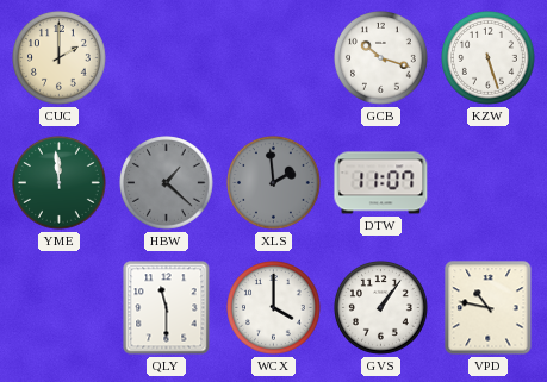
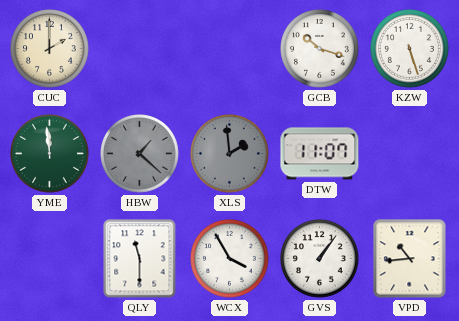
WCX: 4:00 -> 3:55
VPD: 10:47 -> 10:44
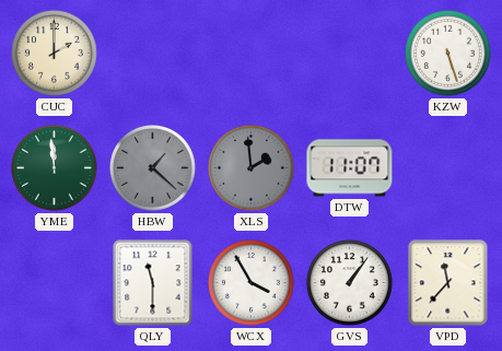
GCB: 10:18 -> none
VPD: 10:44 -> 11:37
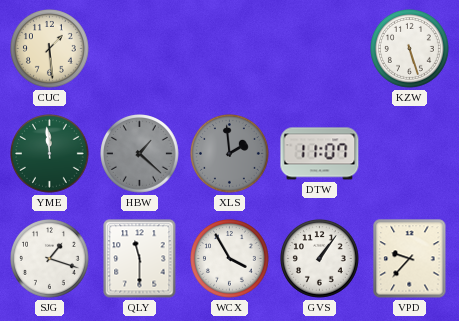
CUC: 2:00 -> 1:29
SJG: none -> 1:18
VPD: 11:37 -> 9:37
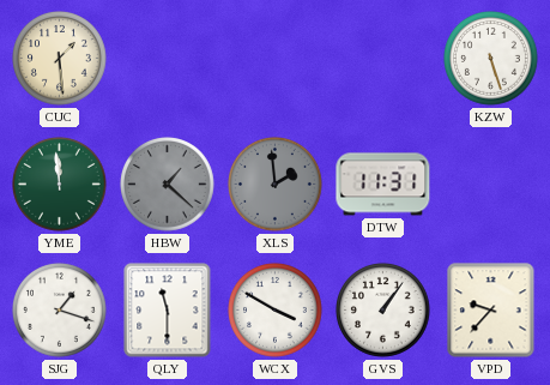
DTW: 11:07 -> 11:31
WCX: 3:55 -> 3:50
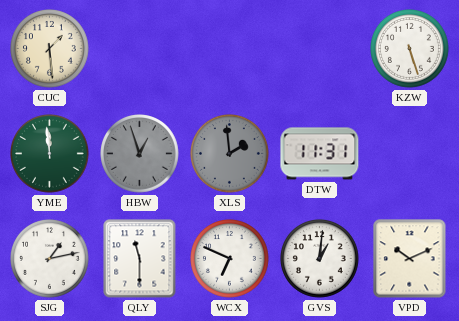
HBW: 1:22 -> 12:57
SJG: 1:18 -> 1:13
WCX: 3:50 -> 6:49
GVS: 1:06 -> 1:01
VPD: 9:37 -> 10:11
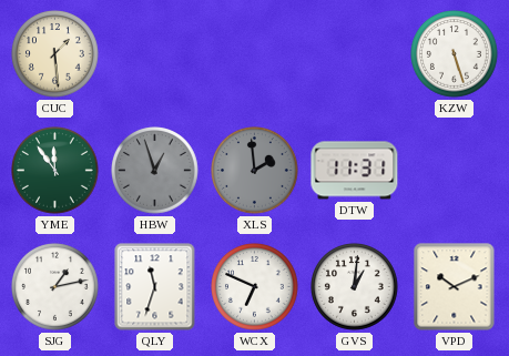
YME: 11:59 -> 11:54
QLY: 11:30 -> 11:33
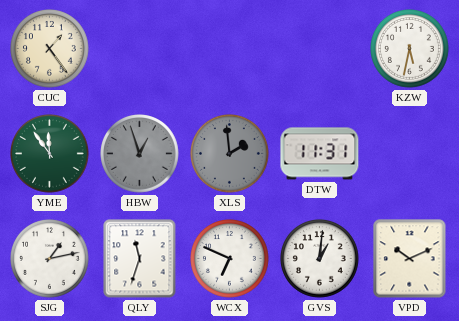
CUC: 1:29 -> 1:24
KZW: 5:27 -> 5:32
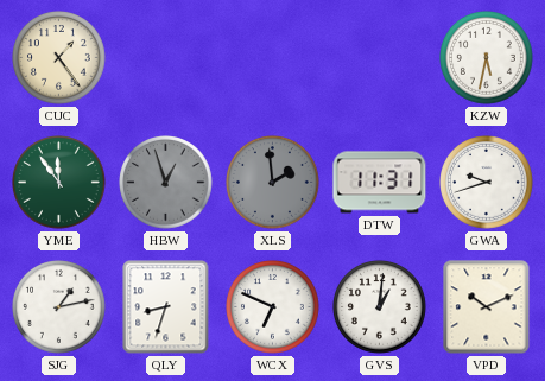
GWA: none -> 9:42
QLY: 11:33 -> 8:33
